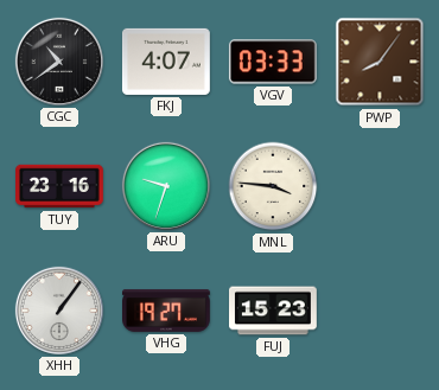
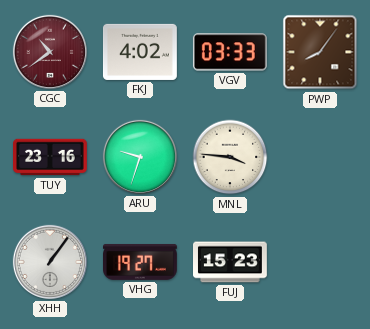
CGC dial: black -> burgundy
FKJ: 4:07 -> 4:02
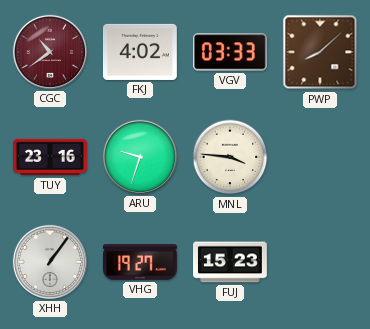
PWP: 8:06 -> 8:08
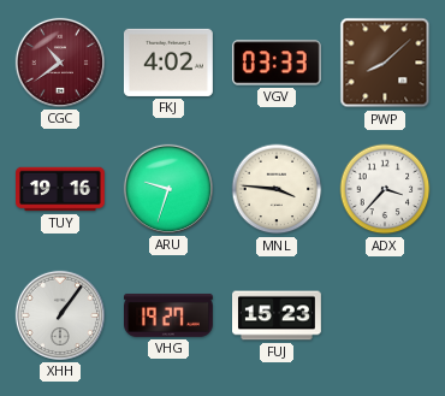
TUY: 23:16 -> 19:16
ADX: none -> 3:37
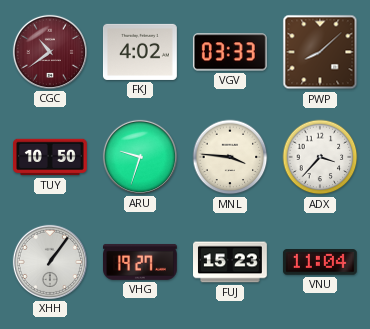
TUY: 19:16 -> 10:50
VNU: none -> 11:04
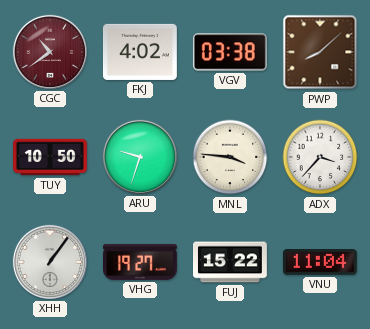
VGV: 03:33 -> 03:38
FUJ: 15:23 -> 15:22
